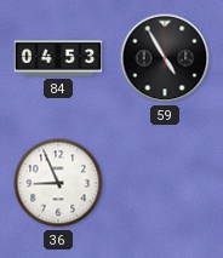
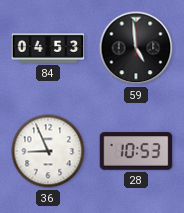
59: 4:55 -> 4:59
28: none -> 10:53
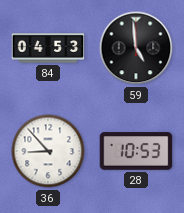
36: 8:56 -> 8:53
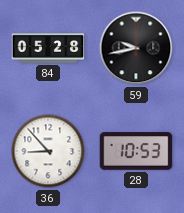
84: 04:53 -> 05:28
59: 4:59 -> 9:43
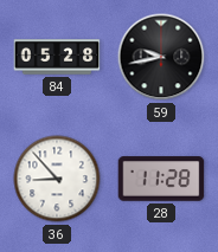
28: 10:53 -> 11:28
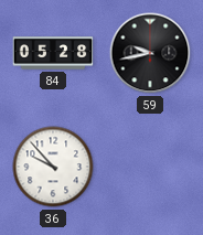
36: 8:53 -> 9:53
28: 11:28 -> none
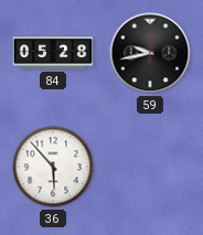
36: 9:53 -> 5:53
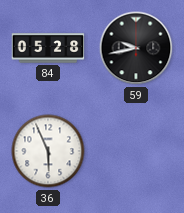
36: 5:53 -> 5:56
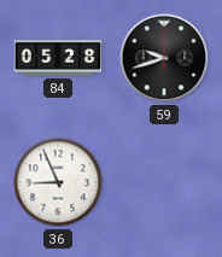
59: 9:43 -> 9:42
36: 5:56 -> 8:56
